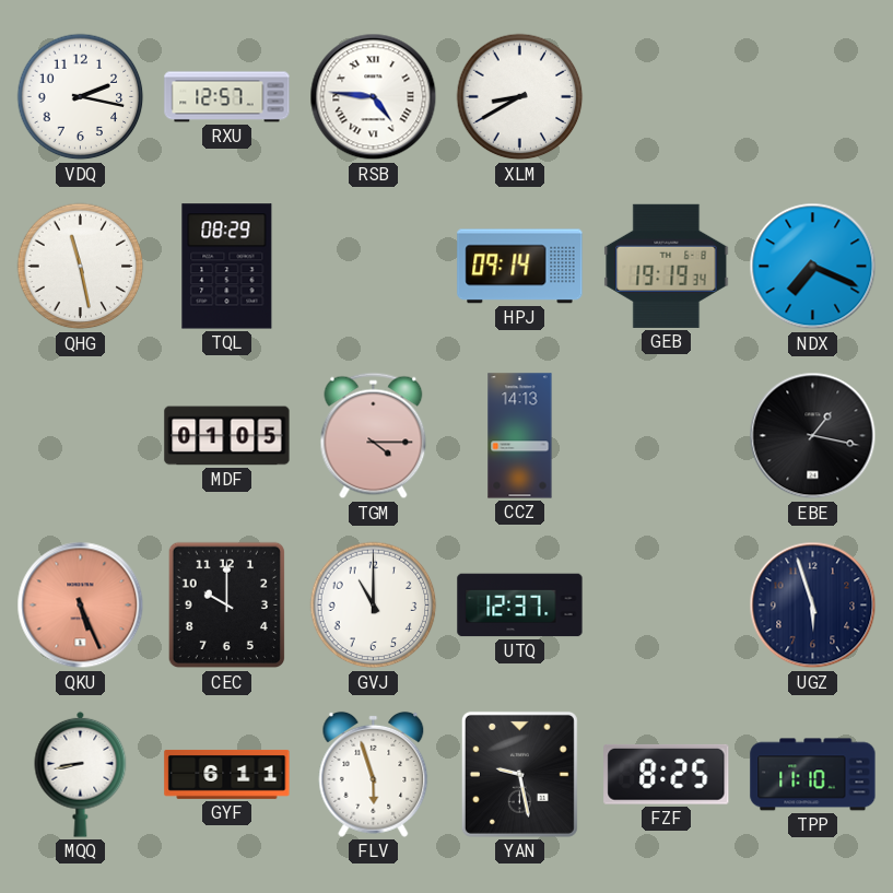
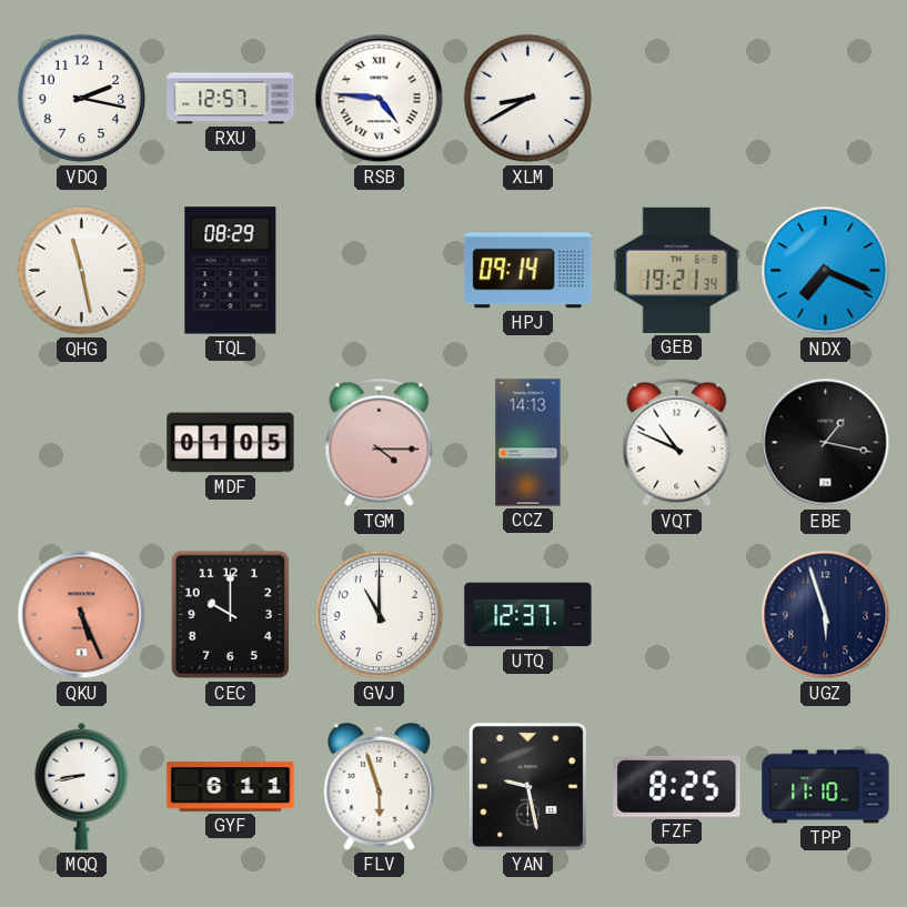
GEB: 19:19 -> 19:21
VQT: none -> 10:49
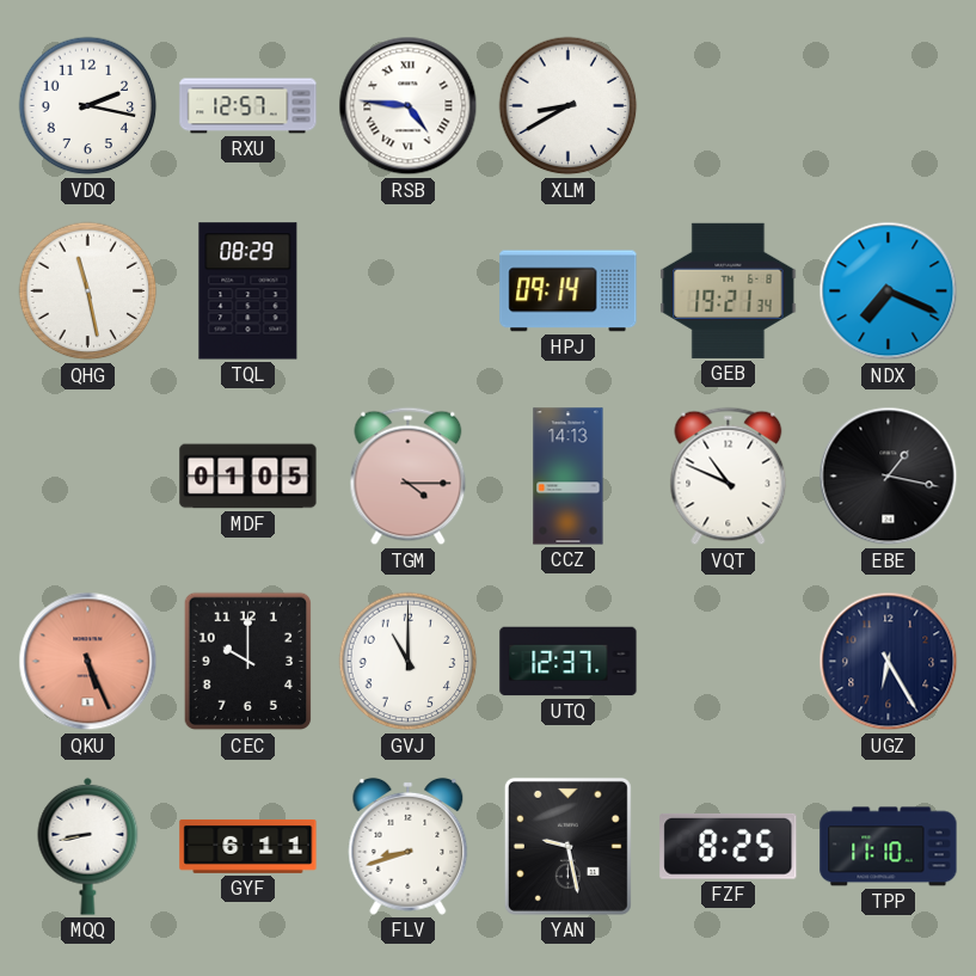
UGZ: 5:57 -> 6:25
FLV: 5:57 -> 8:42
